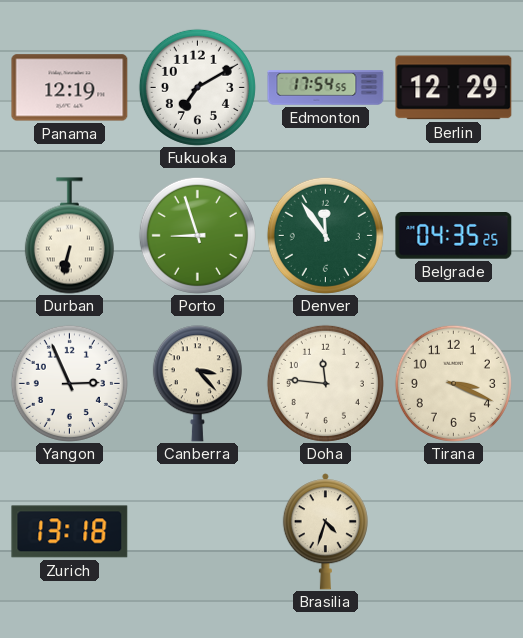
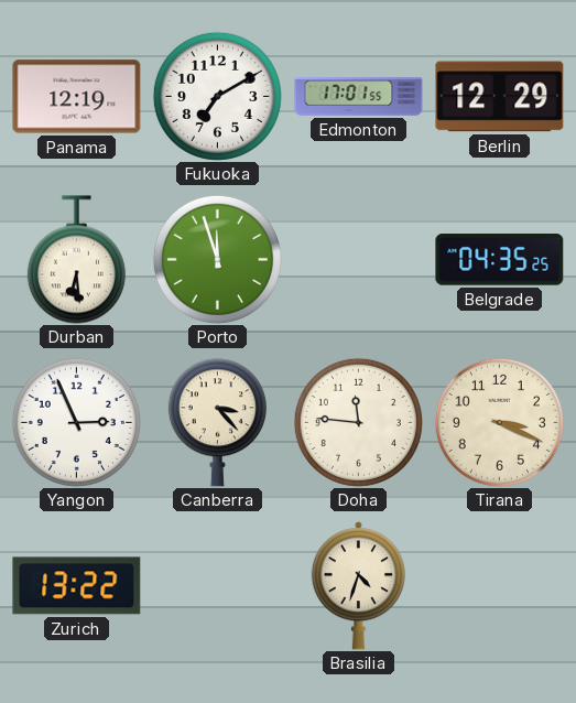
Edmonton: 17:54 -> 17:01
Durban: 6:32 -> 6:29
Porto: 8:57 -> 11:57
Denver: 11:54 -> none
Zurich: 13:18 -> 13:22
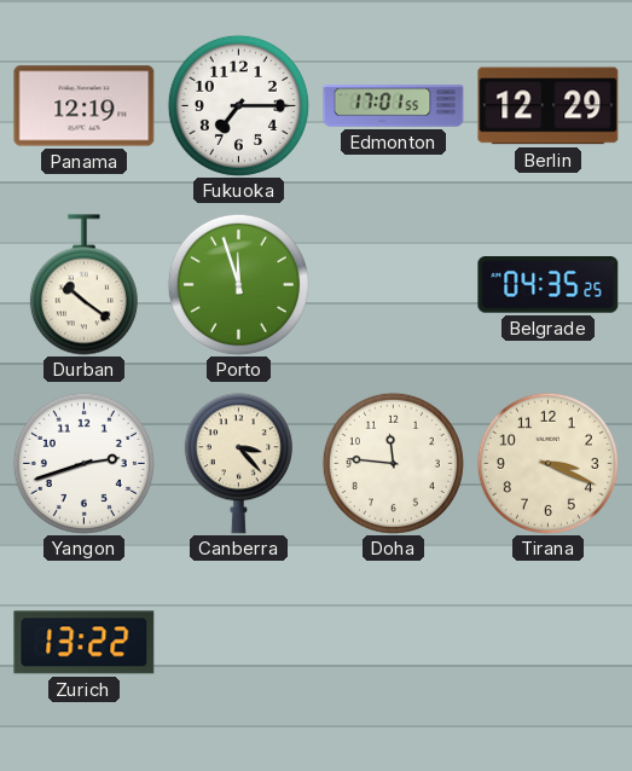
Fukuoka: 7:10 -> 7:15
Durban: 6:29 -> 10:21
Yangon: 2:56 -> 2:42
Brasilia: 4:33 -> none
